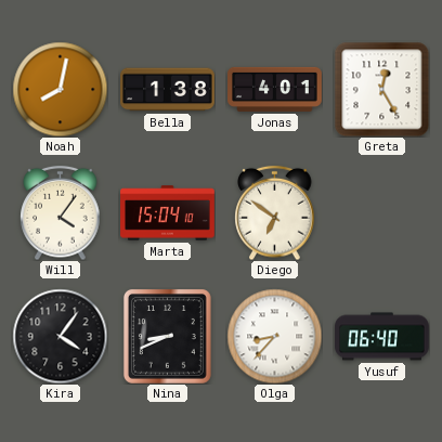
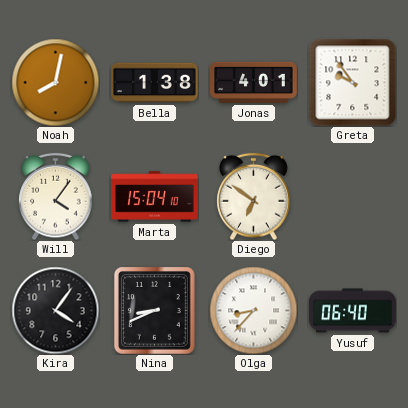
Greta: 12:25 -> 9:54
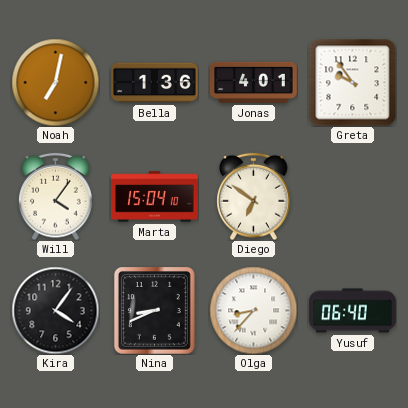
Noah: 8:02 -> 7:02
Bella: 1:38 -> 1:36
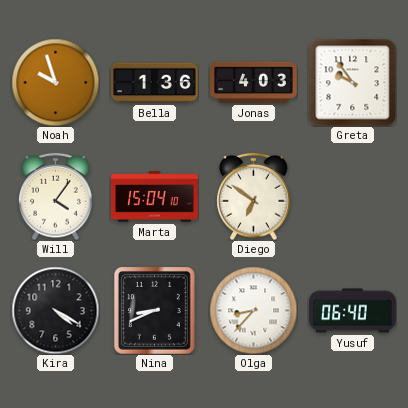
Noah: 7:02 -> 9:57
Jonas: 4:01 -> 4:03
Kira: 4:06 -> 4:20
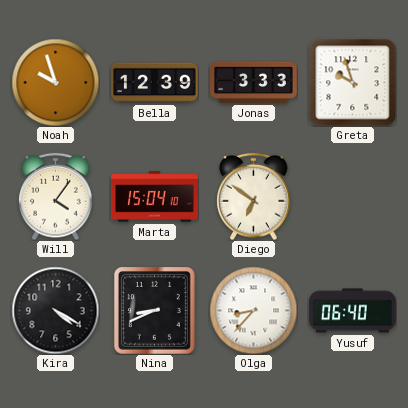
Bella: 1:36 -> 12:39
Jonas: 4:03 -> 3:33
Greta: 9:54 -> 9:57
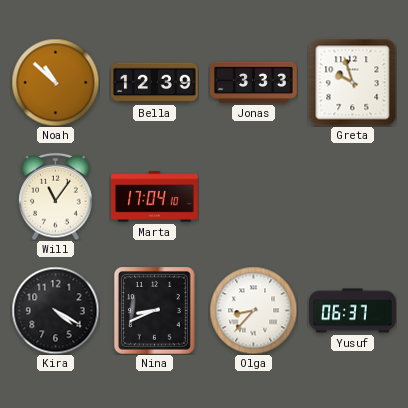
Noah: 9:57 -> 10:52
Will: 4:06 -> 11:06
Marta: 15:04 -> 17:04
Diego: 6:51 -> none
Yusuf: 06:40 -> 06:37
